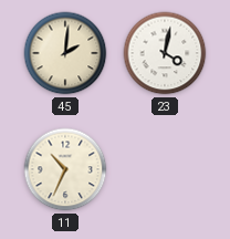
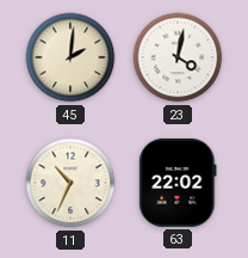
63: none -> 22:02
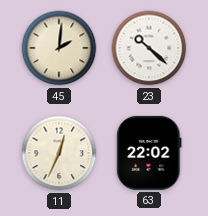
23: 4:02 -> 10:22
11: 10:34 -> 12:34
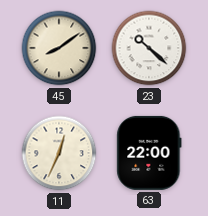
45: 2:01 -> 8:09
63: 22:02 -> 22:00
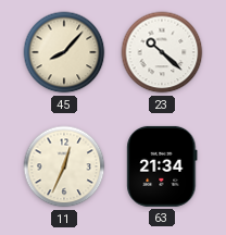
45: 8:09 -> 8:07
63: 22:00 -> 21:34
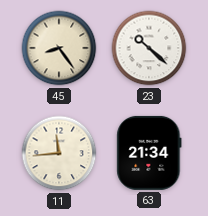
45: 8:07 -> 8:24
11: 12:34 -> 11:44
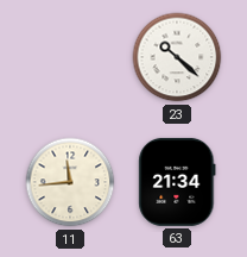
45: 8:24 -> none
